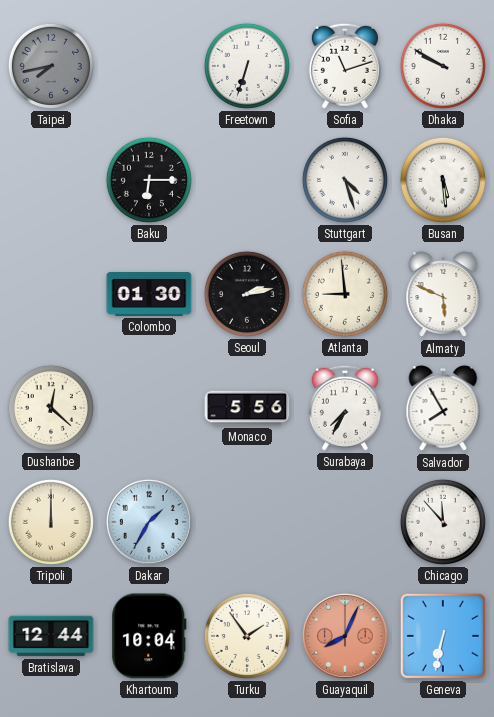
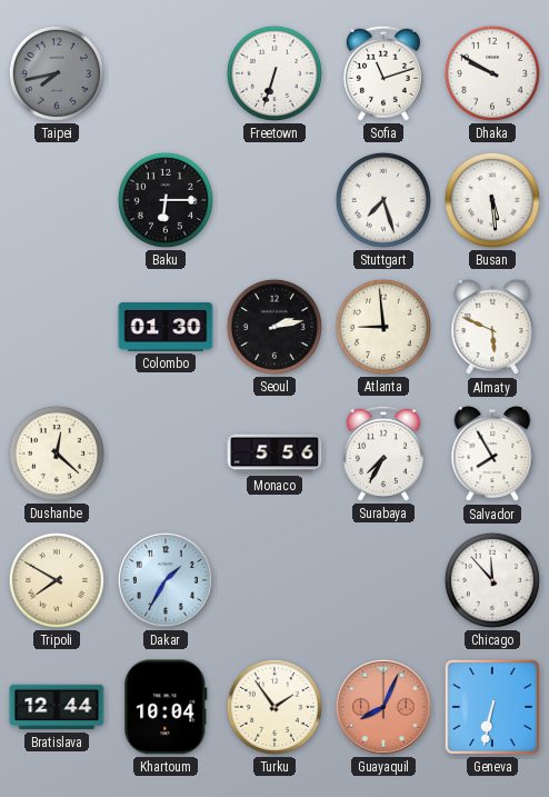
Stuttgart: 4:27 -> 7:27
Tripoli: 12:00 -> 7:50
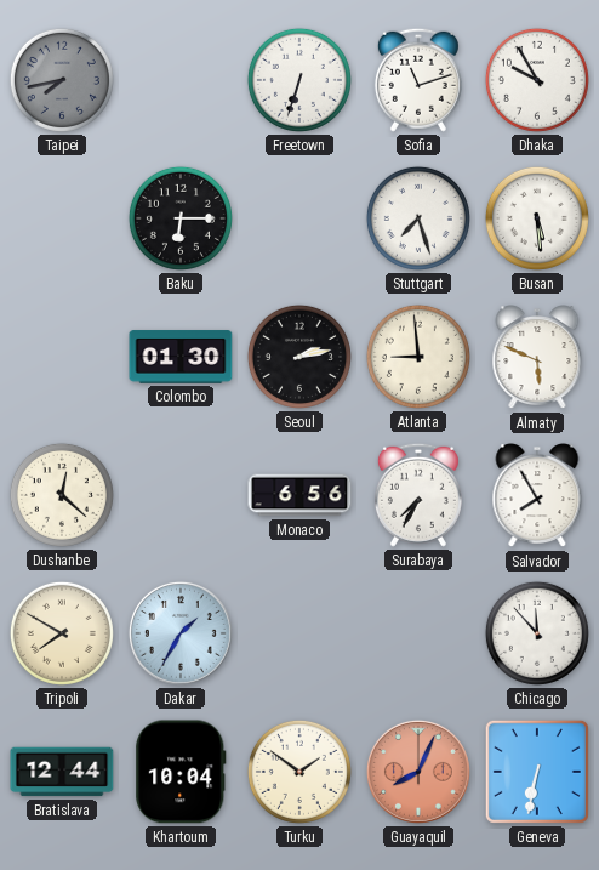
Dhaka: 9:50 -> 9:55
Monaco: 5:56 -> 6:56
Turku: 1:54 -> 1:51
